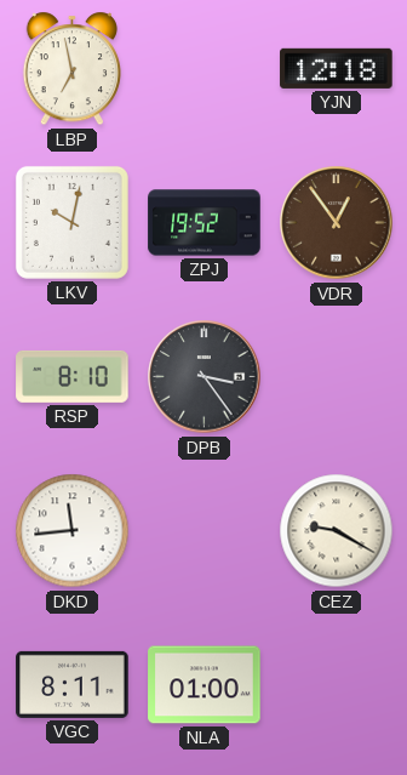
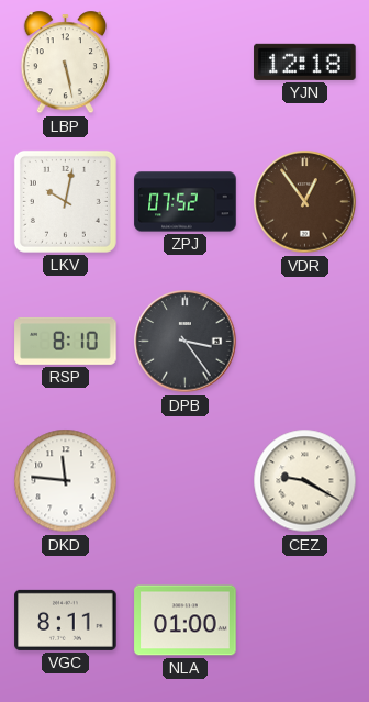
LBP: 6:58 -> 5:28
ZPJ: 19:52 -> 07:52
DKD: 11:44 -> 11:46
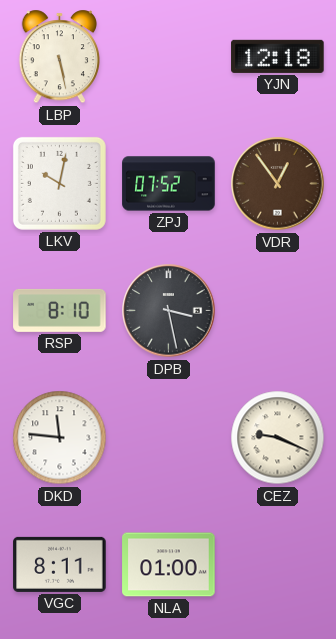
DPB: 3:24 -> 3:28
CEZ: 9:20 -> 9:19
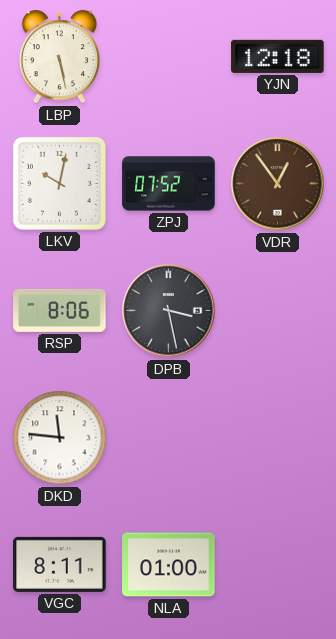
RSP: 8:10 -> 8:06
CEZ: 9:19 -> none
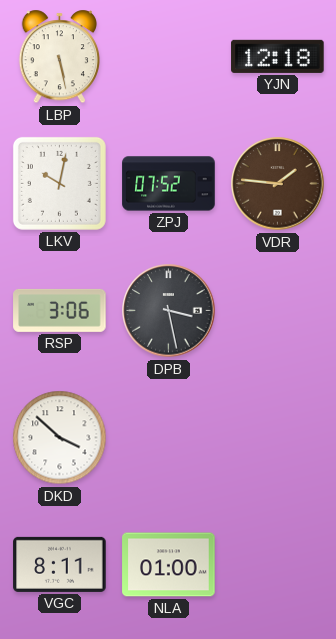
VDR: 12:54 -> 1:46
RSP: 8:06 -> 3:06
DKD: 11:46 -> 3:52
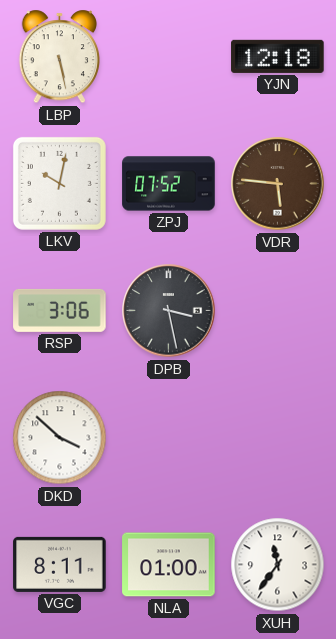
VDR: 1:46 -> 5:46
XUH: none -> 11:36
